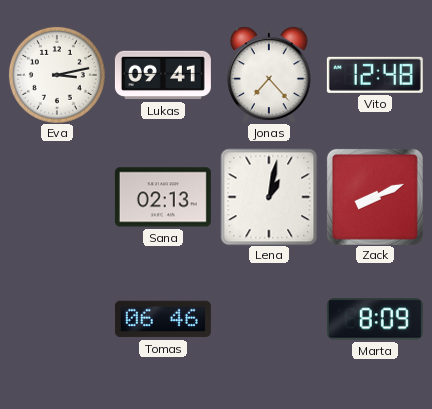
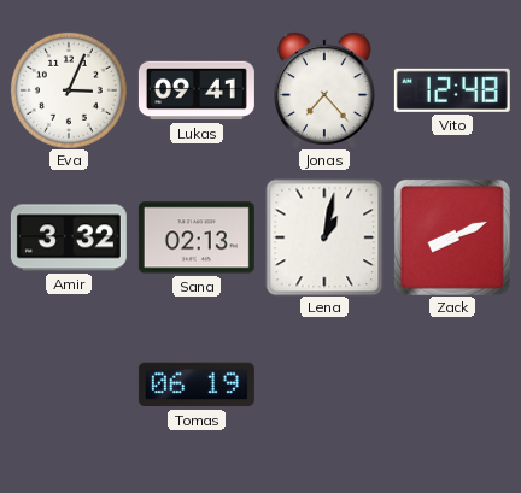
Eva: 3:13 -> 3:04
Amir: none -> 3:32
Tomas: 06:46 -> 06:19
Marta: 8:09 -> none
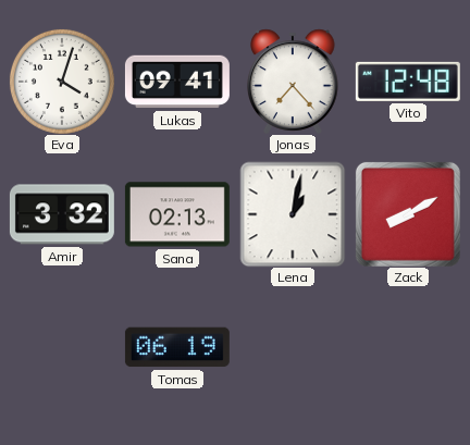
Eva: 3:04 -> 4:03
Zack: 8:11 -> 8:10
